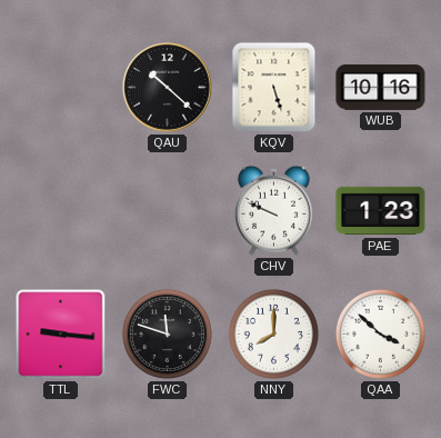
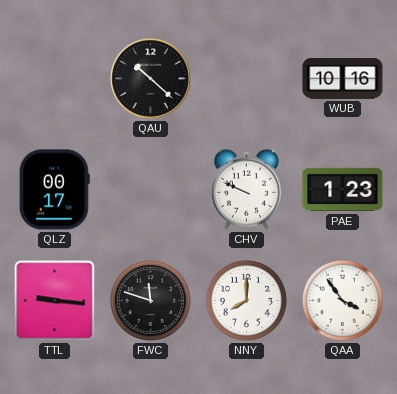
KQV: 5:27 -> none
QLZ: none -> 00:17
QAA: 3:52 -> 3:54
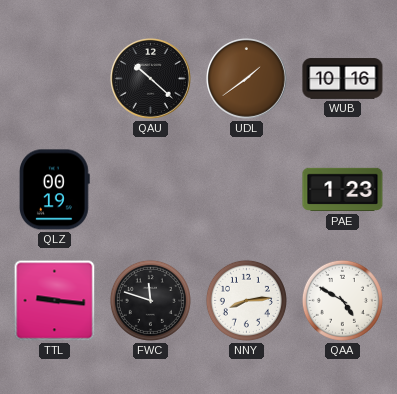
UDL: none -> 1:39
QLZ: 00:17 -> 00:19
CHV: 9:49 -> none
NNY: 8:00 -> 8:14
QAA: 3:54 -> 4:50
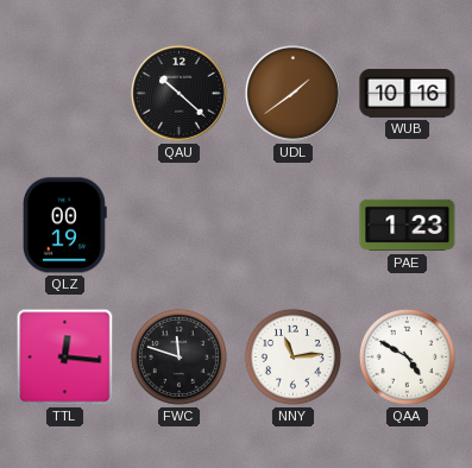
TTL: 9:16 -> 12:16
NNY: 8:14 -> 11:14
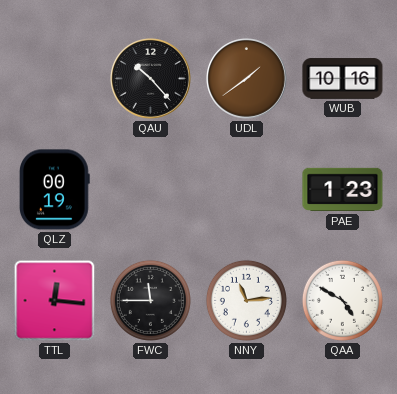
QAU: 10:22 -> 10:23
FWC: 11:48 -> 11:45
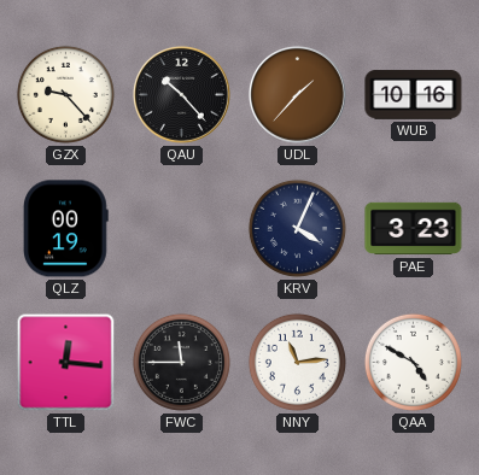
GZX: none -> 9:23
UDL: 1:39 -> 1:37
KRV: none -> 4:04
PAE: 1:23 -> 3:23
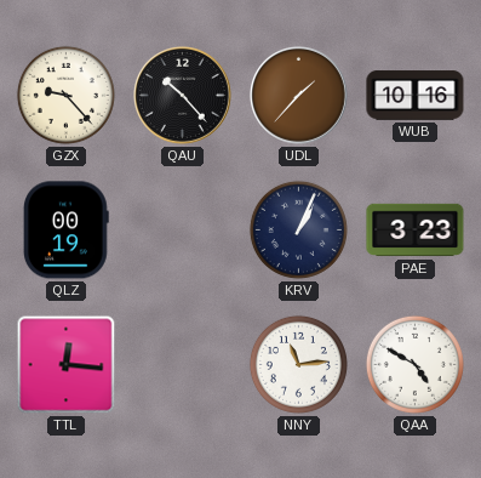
KRV: 4:04 -> 1:04
FWC: 11:45 -> none
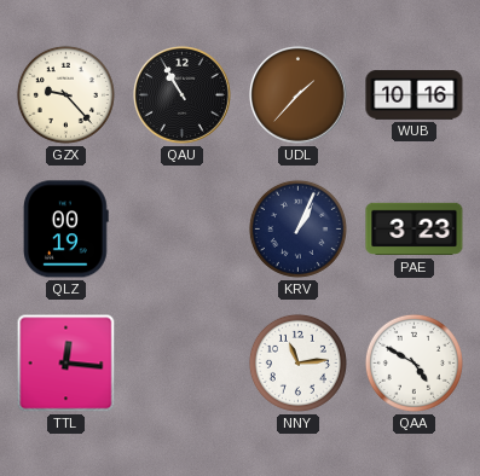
QAU: 10:23 -> 10:55
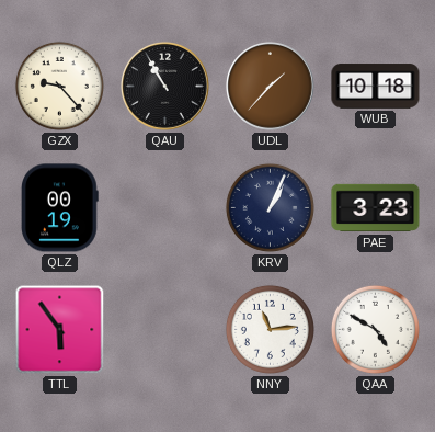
WUB: 10:16 -> 10:18
TTL: 12:16 -> 5:54
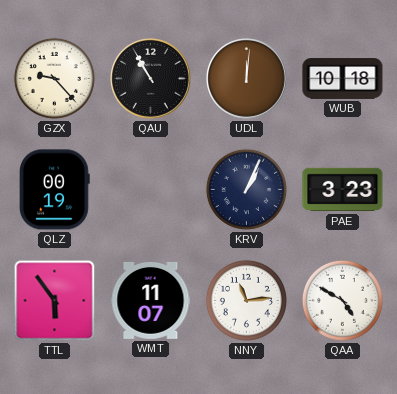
UDL: 1:37 -> 12:01
WMT: none -> 11:07
